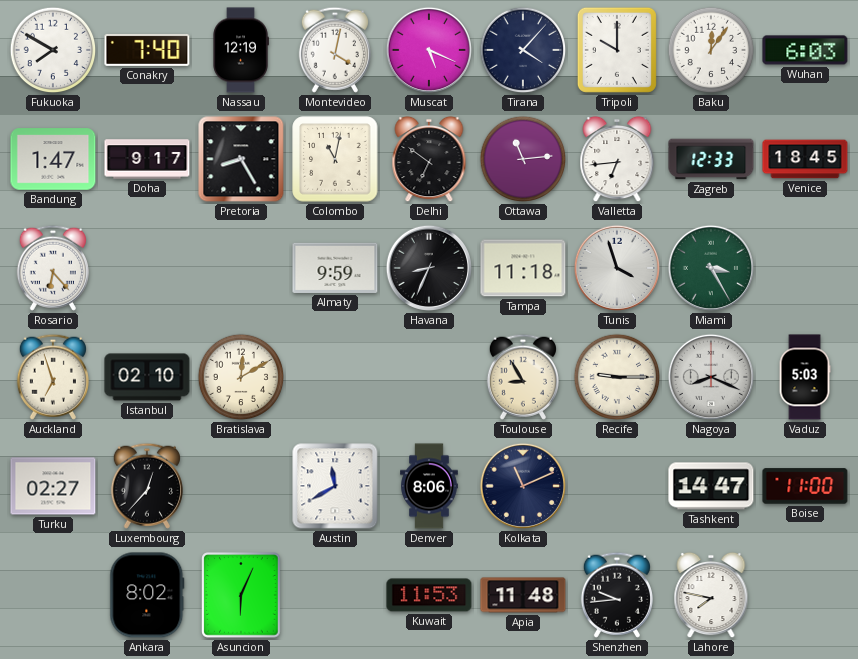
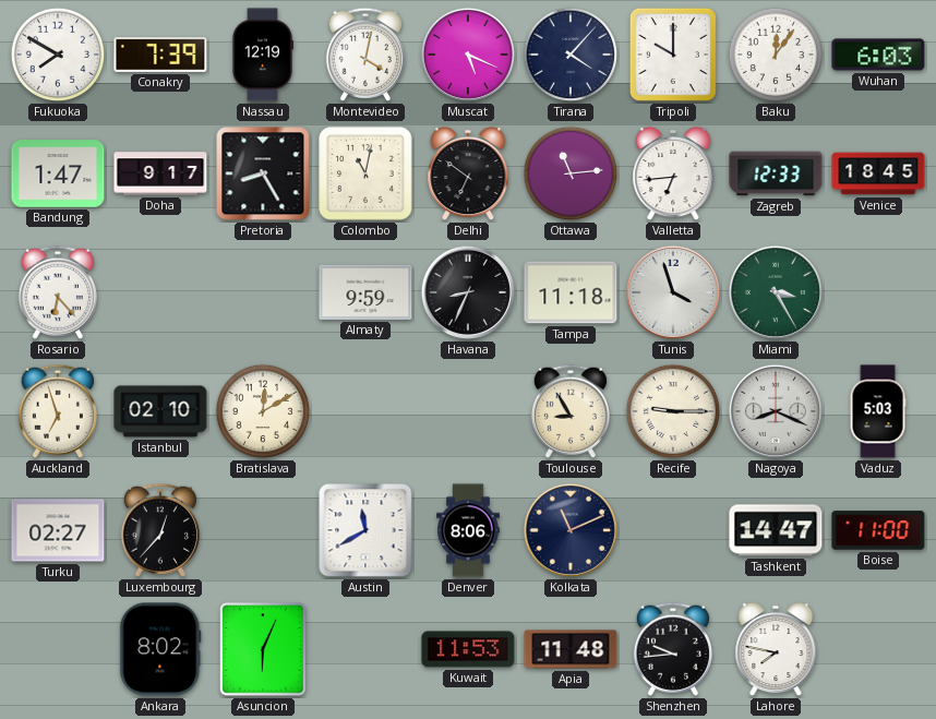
Conakry: 7:40 -> 7:39
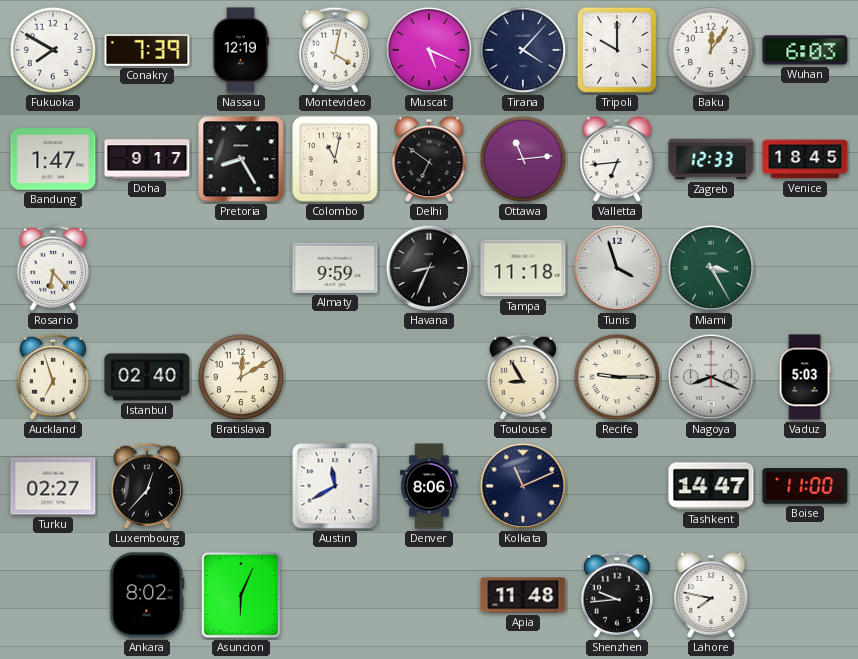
Istanbul: 02:10 -> 02:40
Kuwait: 11:53 -> none
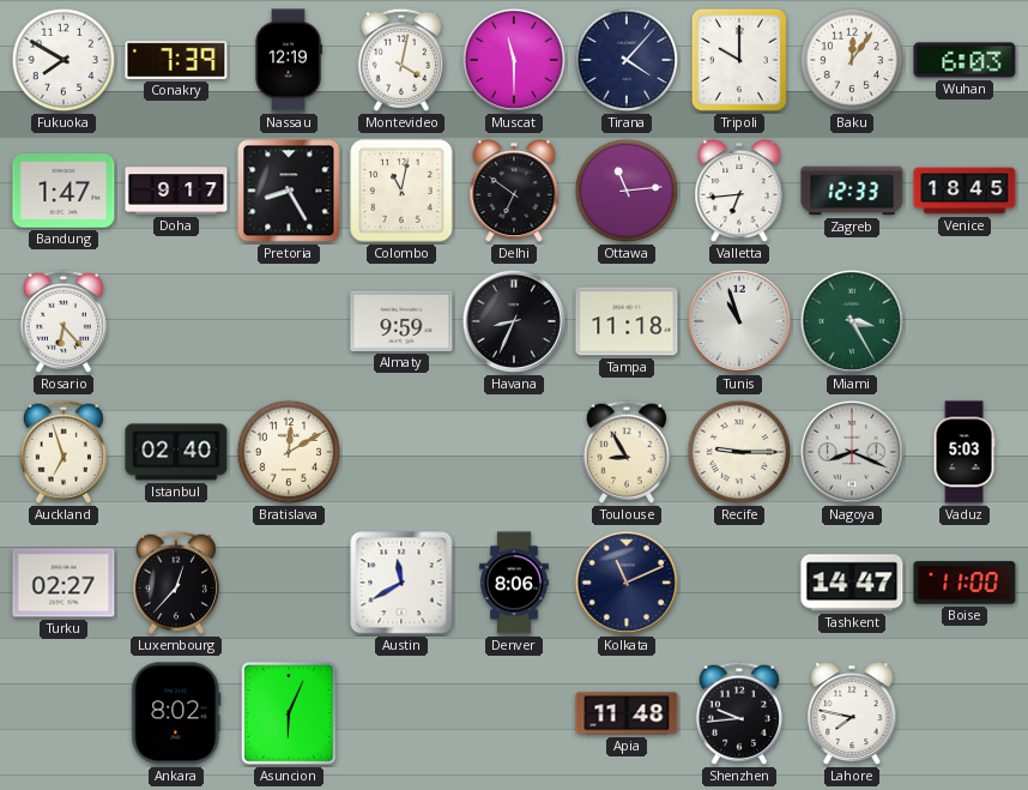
Muscat: 5:19 -> 11:30
Tunis: 3:57 -> 10:57
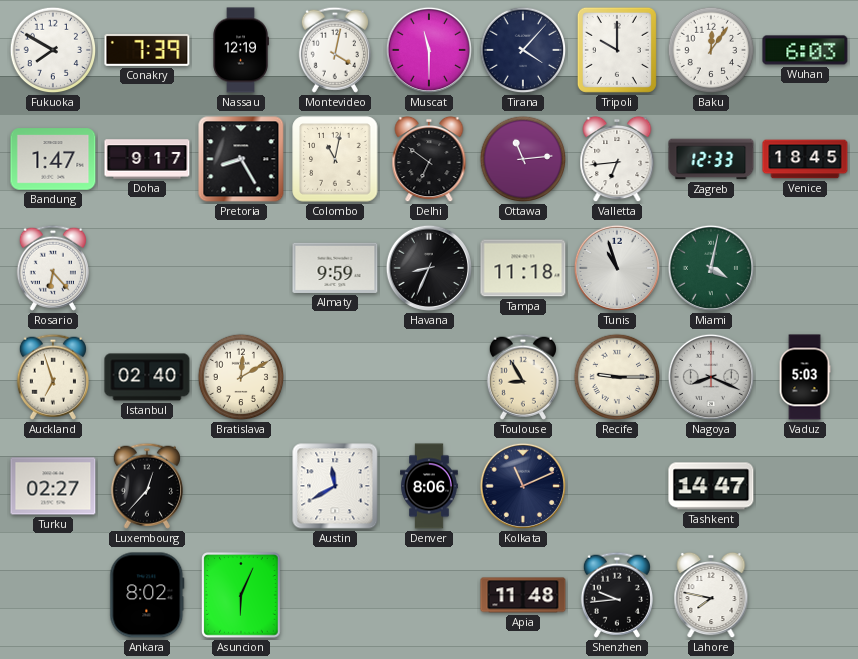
Miami: 3:25 -> 4:02
Boise: 11:00 -> none
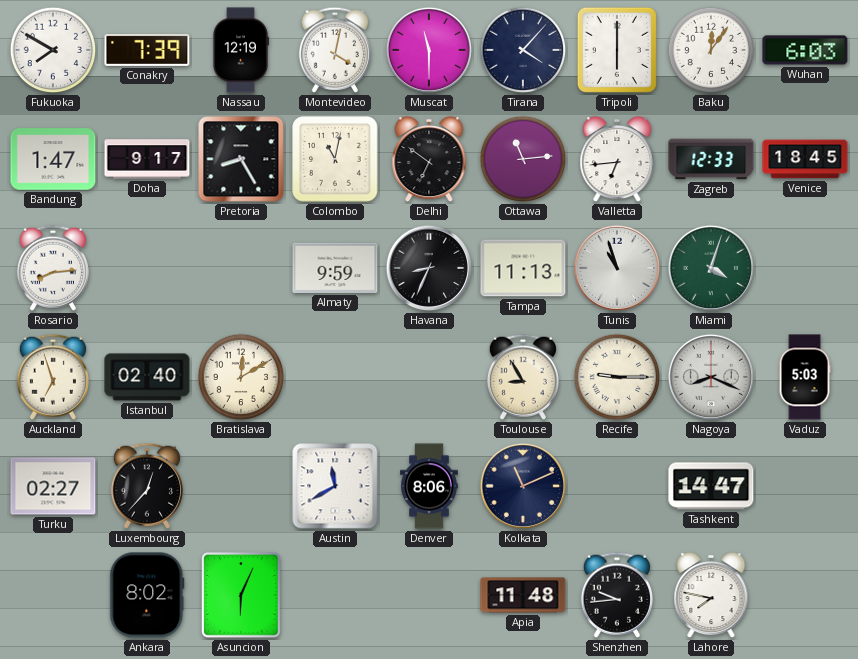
Tripoli: 10:00 -> 6:00
Rosario: 6:23 -> 8:14
Tampa: 11:18 -> 11:13
Miami: 4:02 -> 4:03
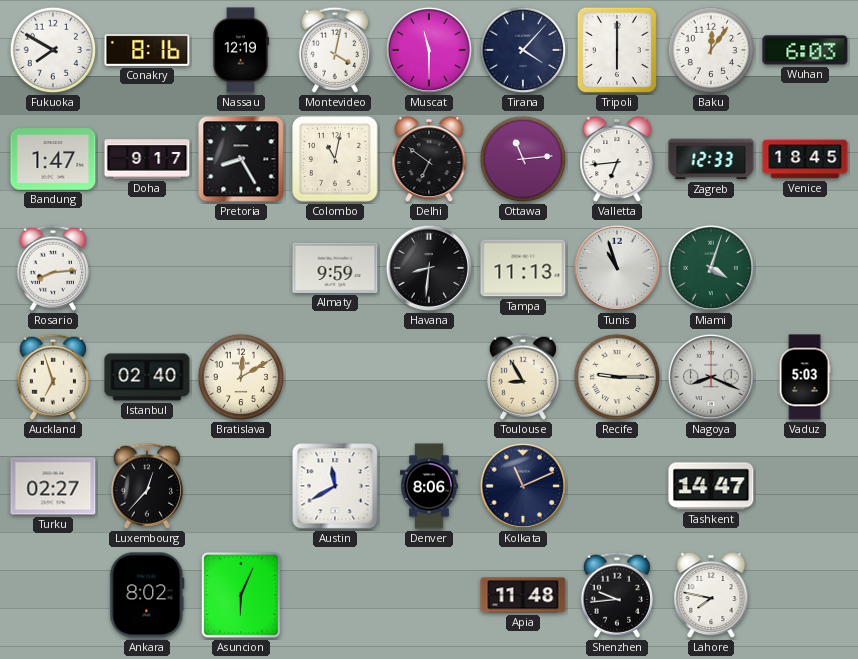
Conakry: 7:39 -> 8:16
Havana: 8:34 -> 8:31
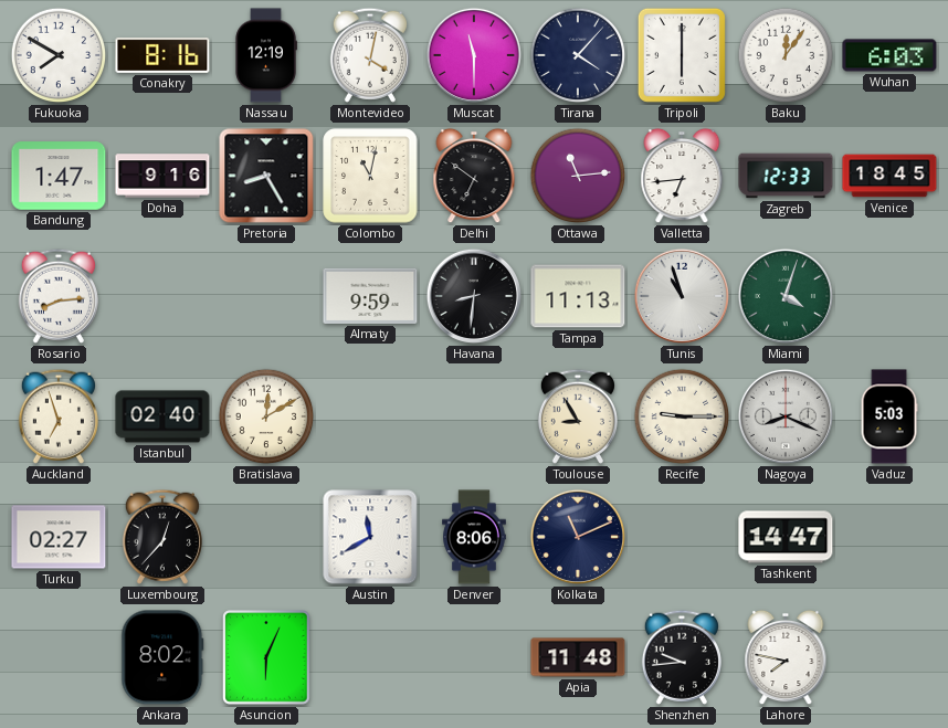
Doha: 9:17 -> 9:16
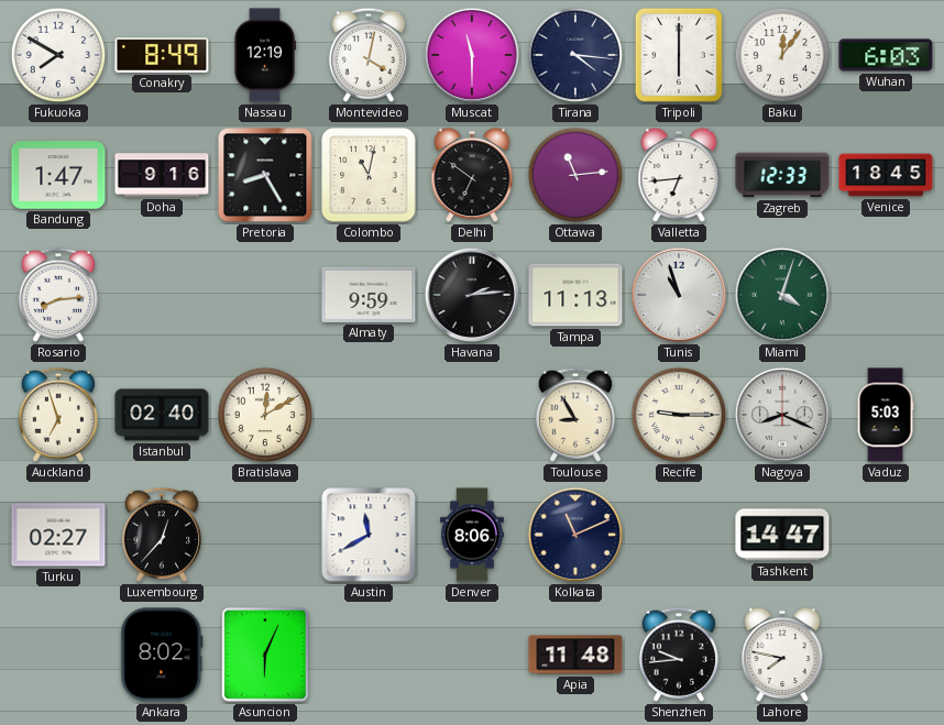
Conakry: 8:16 -> 8:49
Tirana: 4:07 -> 4:16
Havana: 8:31 -> 2:14
